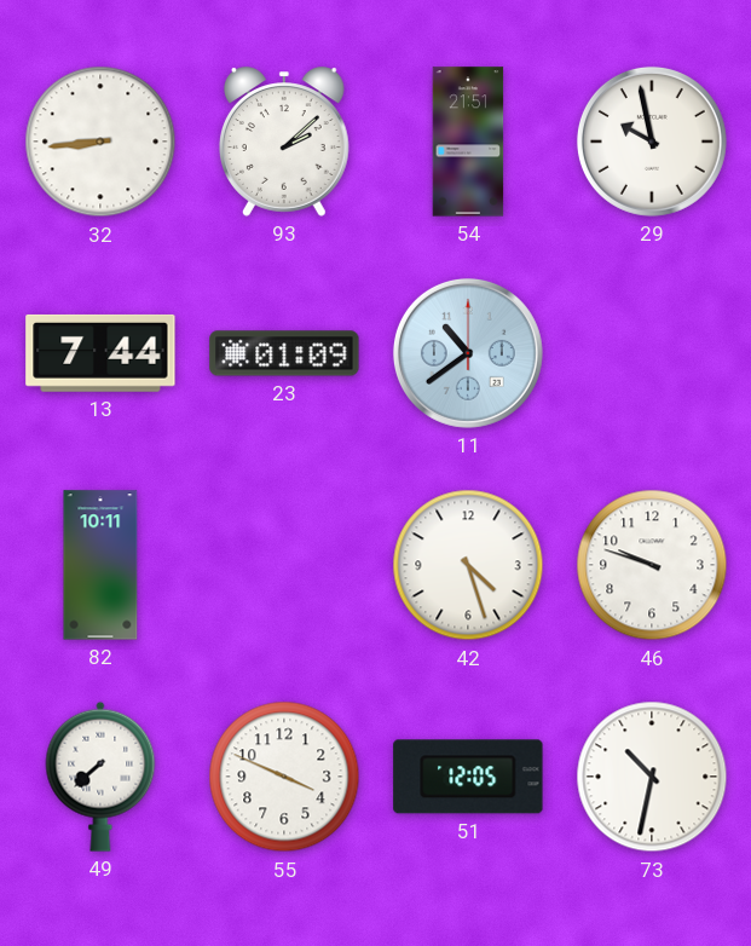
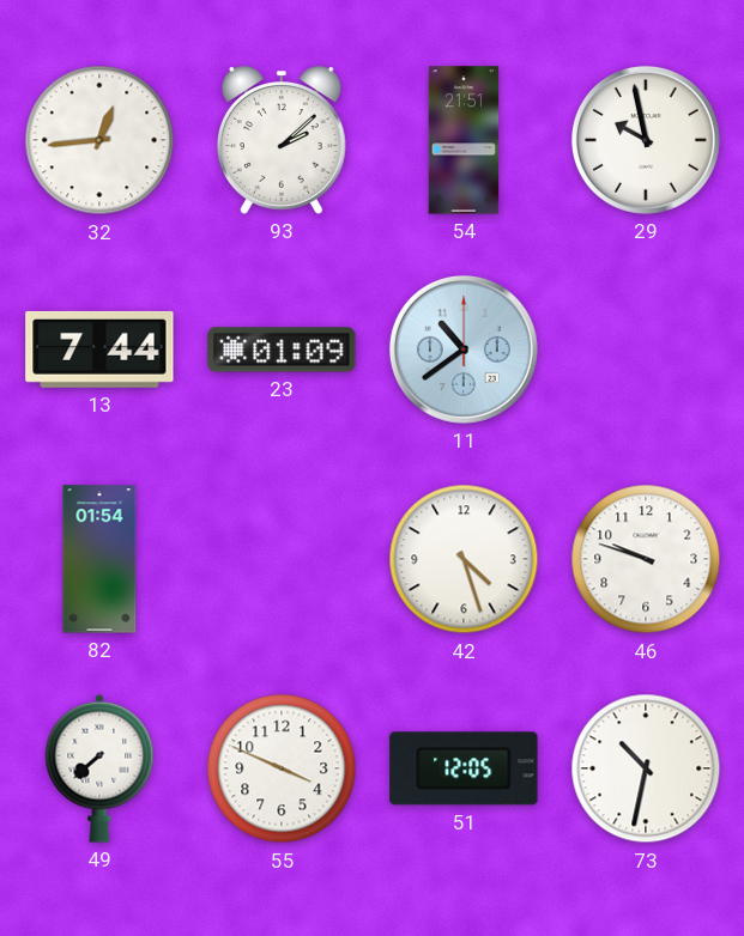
32: 8:44 -> 12:44
82: 10:11 -> 01:54
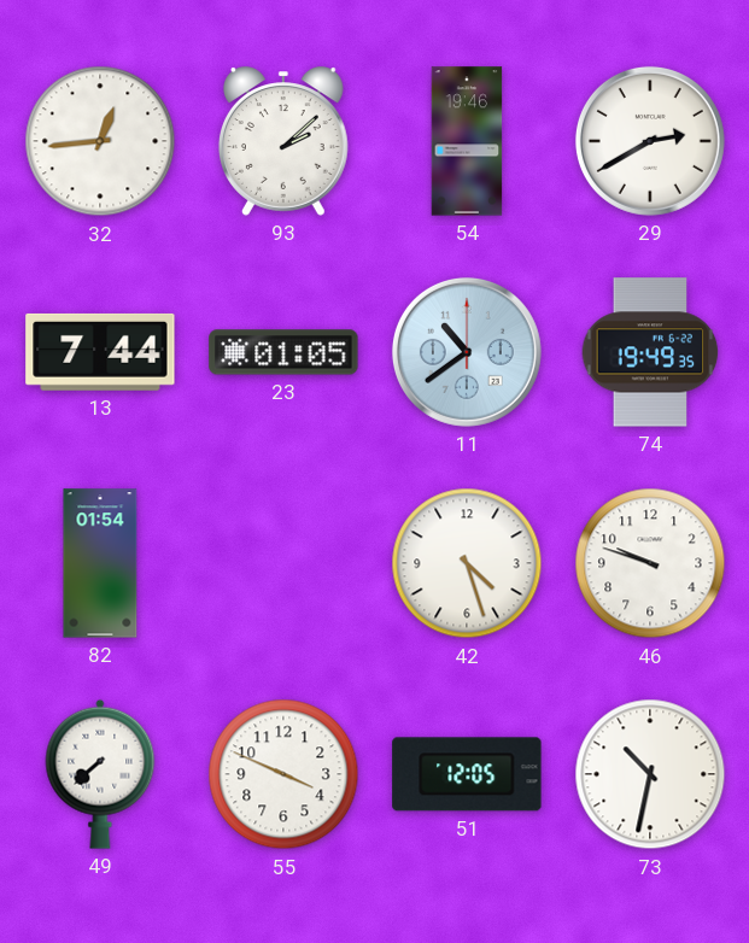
54: 21:51 -> 19:46
29: 9:58 -> 2:40
23: 01:09 -> 01:05
74: none -> 19:49
